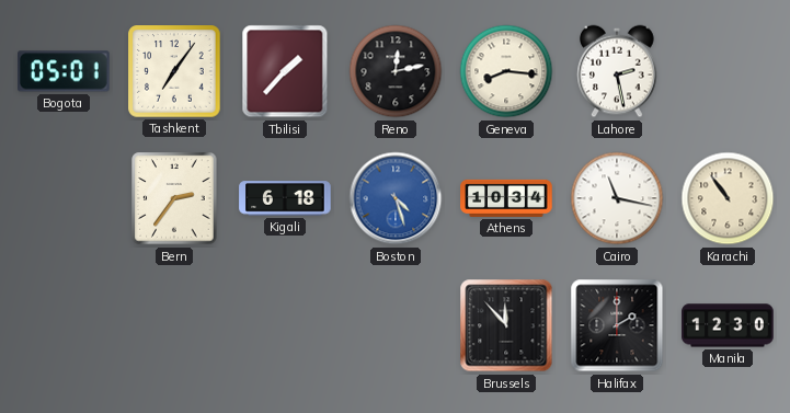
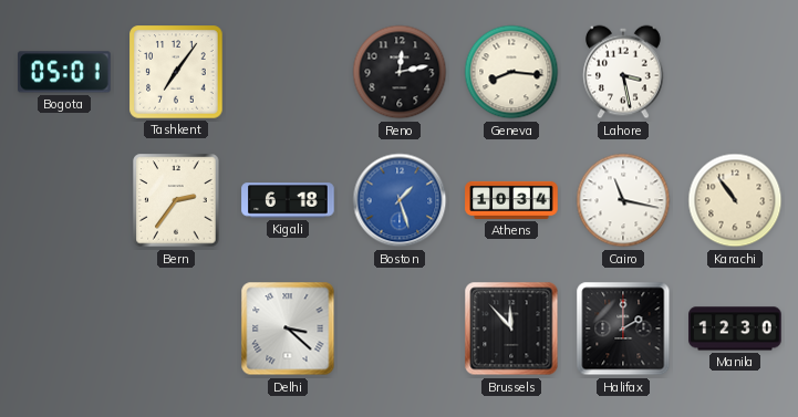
Tbilisi: 1:37 -> none
Lahore: 2:28 -> 3:28
Boston: 4:27 -> 1:27
Delhi: none -> 3:22
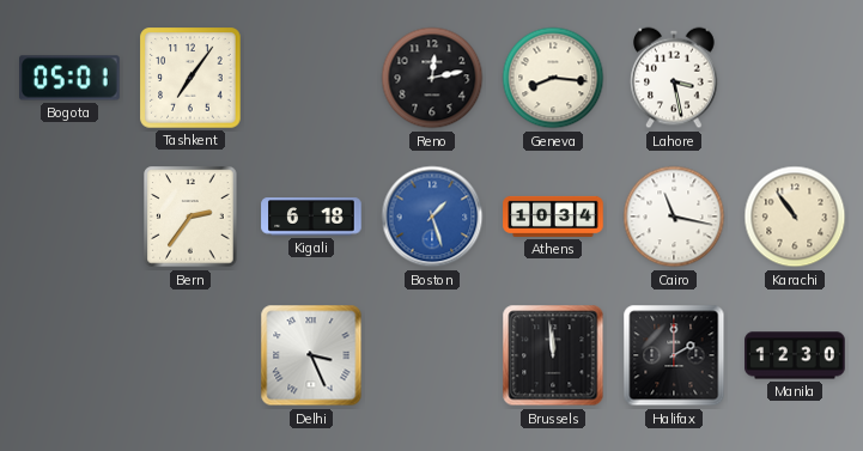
Delhi: 3:22 -> 3:26
Brussels: 11:53 -> 11:59
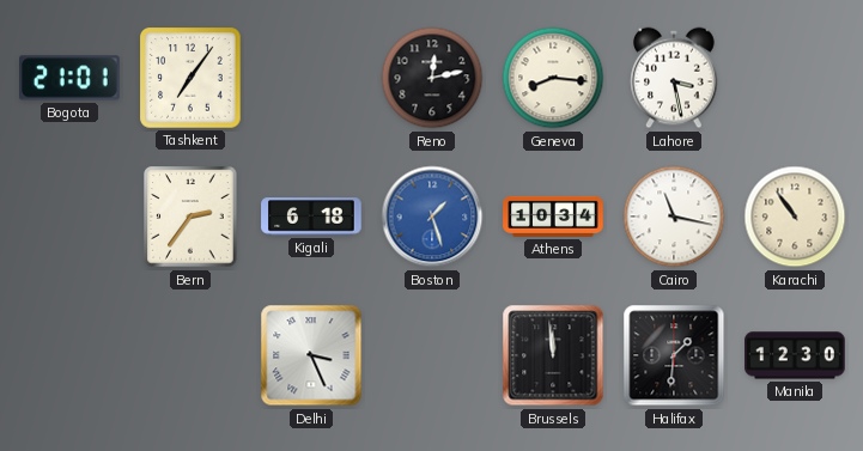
Bogota: 05:01 -> 21:01
Halifax: 2:00 -> 1:31
